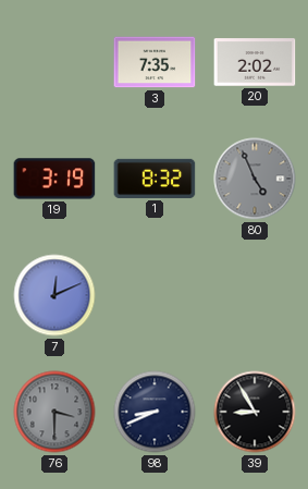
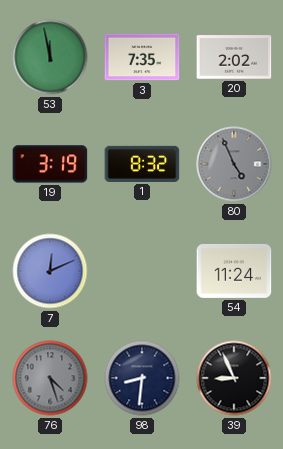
53: none -> 11:58
54: none -> 11:24
76: 3:30 -> 4:27
98: 8:41 -> 8:31
39: 8:55 -> 8:56
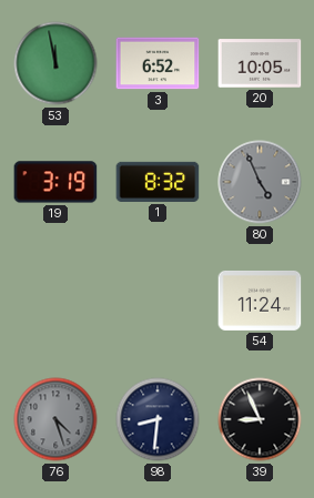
3: 7:35 -> 6:52
20: 2:02 -> 10:05
7: 12:11 -> none
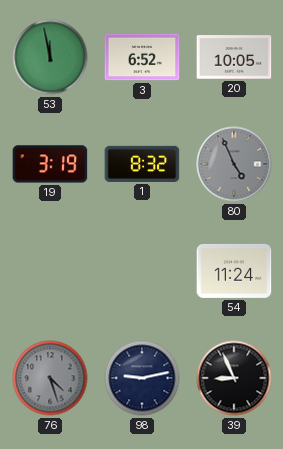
98: 8:31 -> 9:13
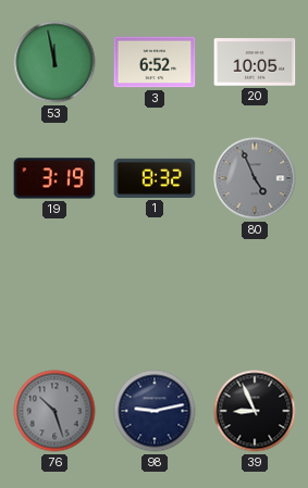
54: 11:24 -> none
76: 4:27 -> 10:27
